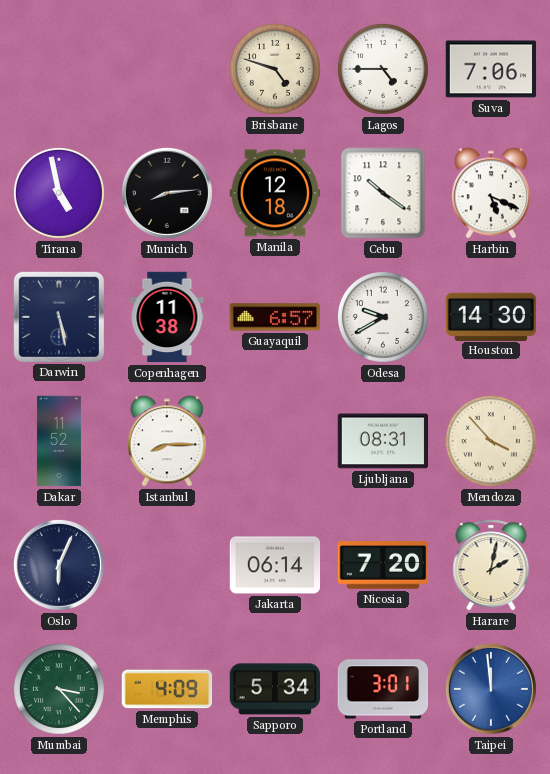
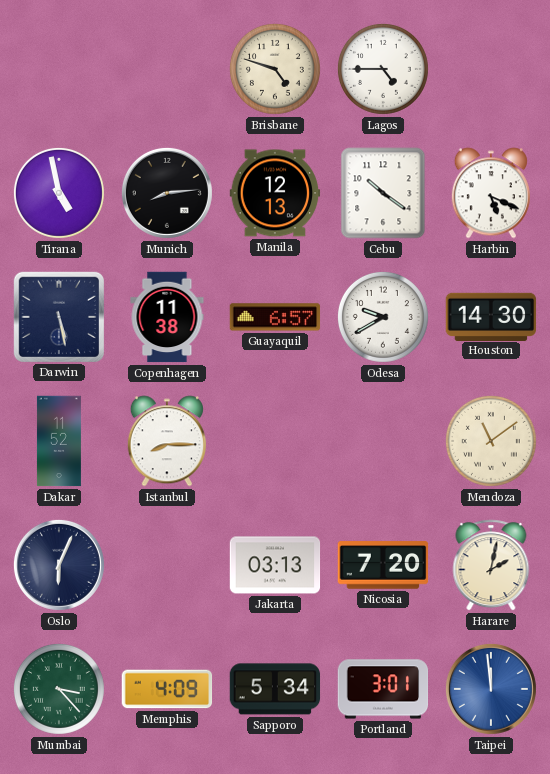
Suva: 7:06 -> none
Manila: 12:18 -> 12:13
Ljubljana: 08:31 -> none
Mendoza: 3:53 -> 11:09
Jakarta: 06:14 -> 03:13
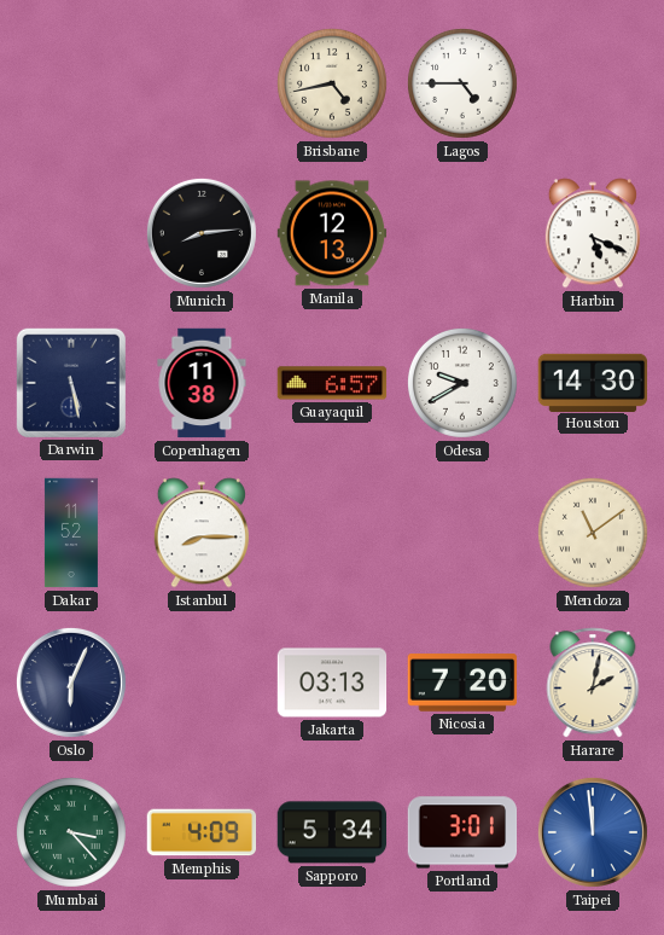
Brisbane: 4:48 -> 4:43
Tirana: 4:58 -> none
Cebu: 10:21 -> none
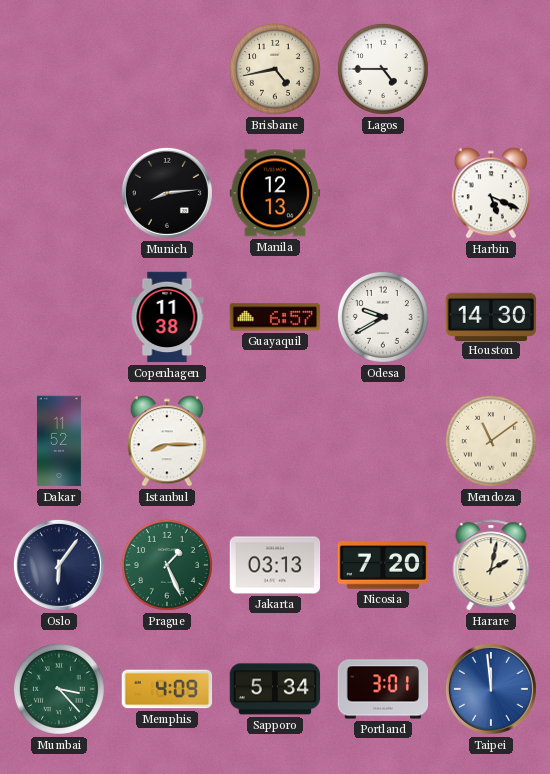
Darwin: 5:28 -> none
Oslo: 6:04 -> 6:06
Prague: none -> 1:26
